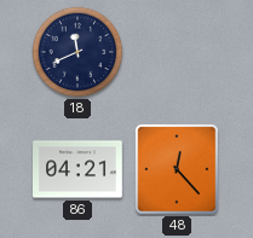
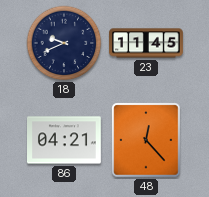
18: 11:41 -> 9:41
23: none -> 11:45
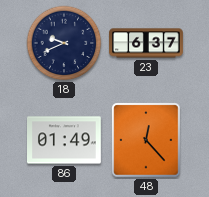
23: 11:45 -> 6:37
86: 04:21 -> 01:49
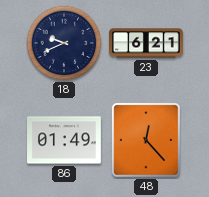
23: 6:37 -> 6:21
